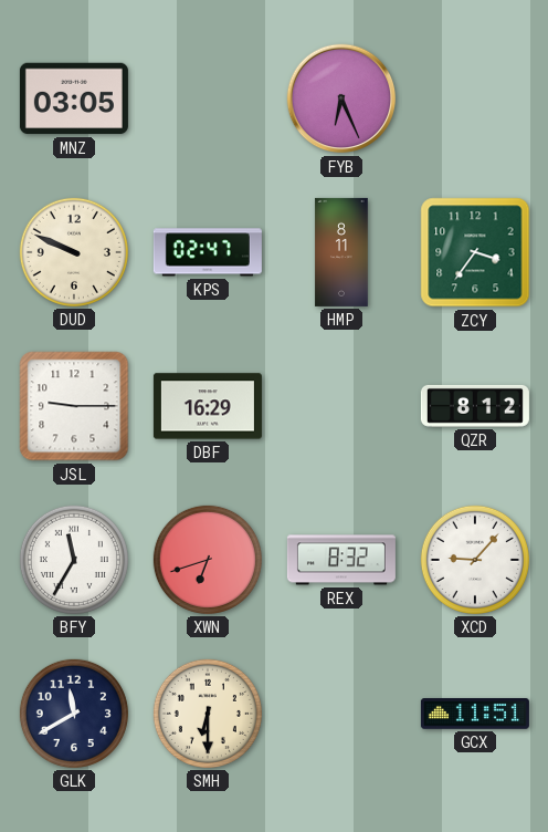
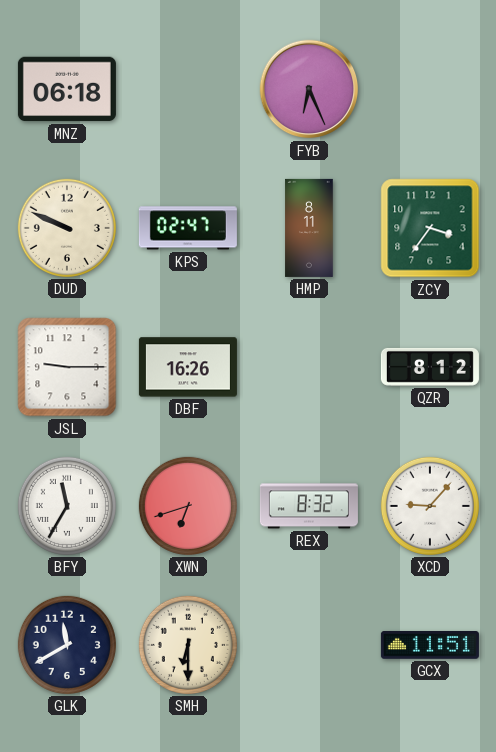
MNZ: 03:05 -> 06:18
DBF: 16:29 -> 16:26
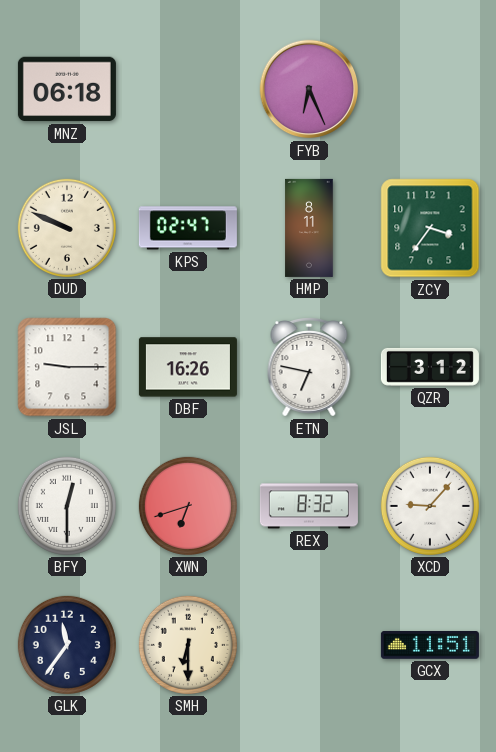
ETN: none -> 6:47
QZR: 8:12 -> 3:12
BFY: 11:35 -> 12:30
GLK: 11:40 -> 11:36
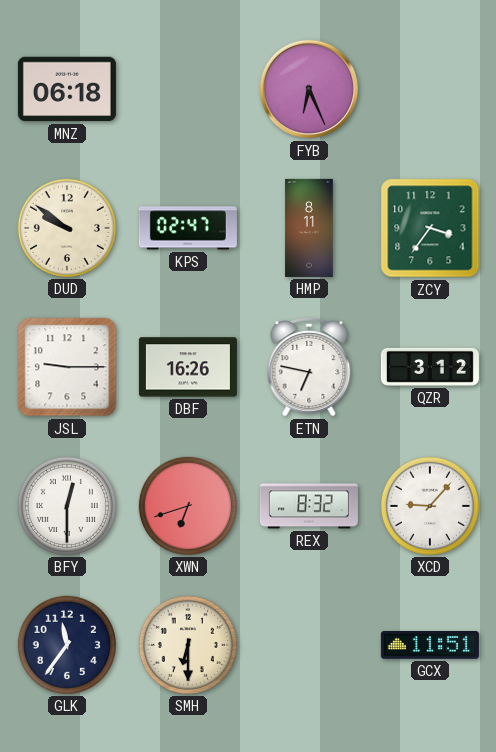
DUD: 9:49 -> 9:51
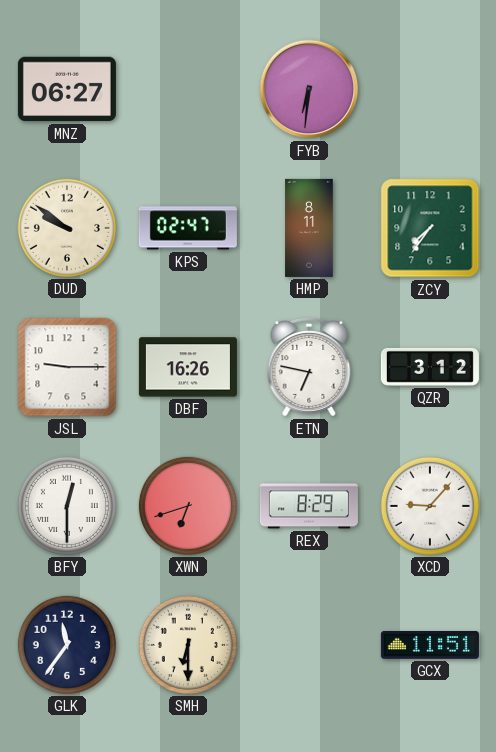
MNZ: 06:18 -> 06:27
FYB: 6:26 -> 6:31
ZCY: 3:36 -> 7:36
REX: 8:32 -> 8:29
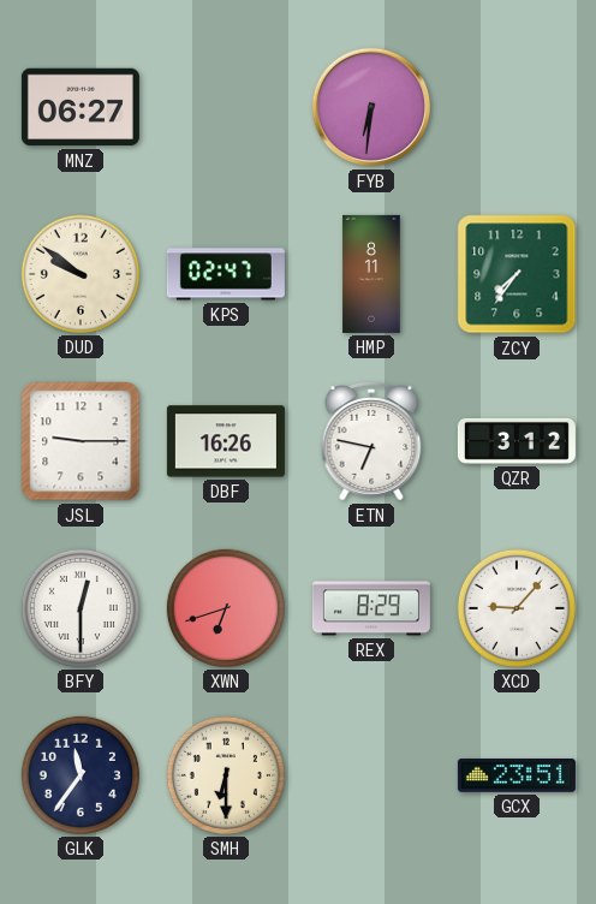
GCX: 11:51 -> 23:51
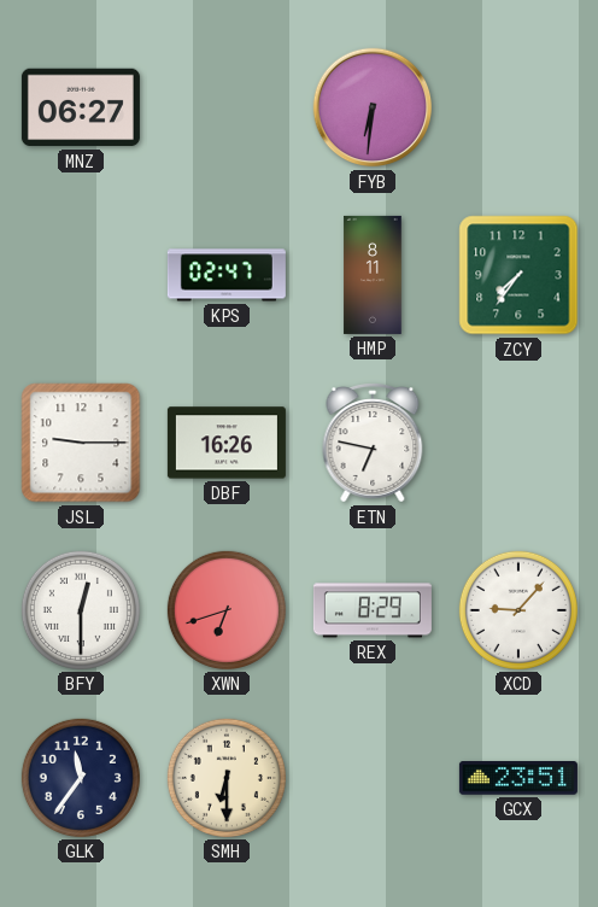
DUD: 9:51 -> none
QZR: 3:12 -> none
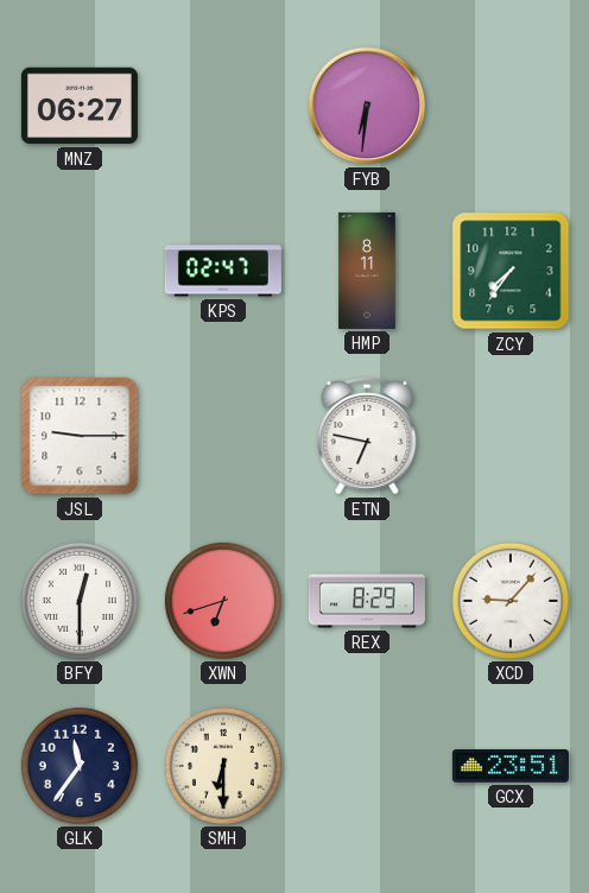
DBF: 16:26 -> none
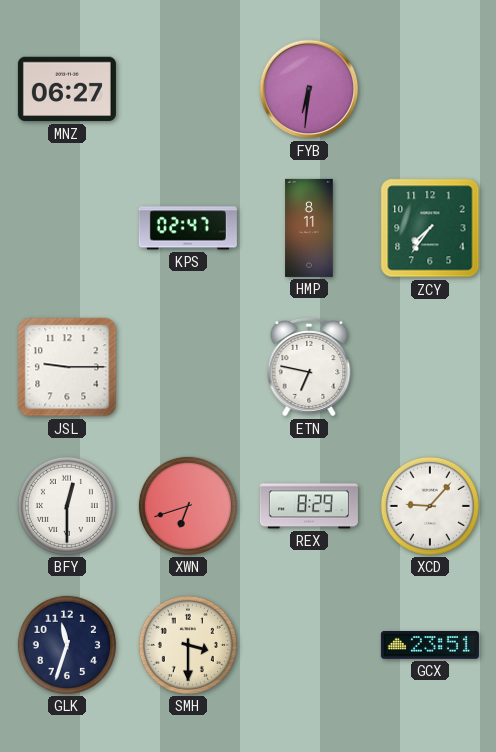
GLK: 11:36 -> 11:33
SMH: 6:30 -> 3:30
